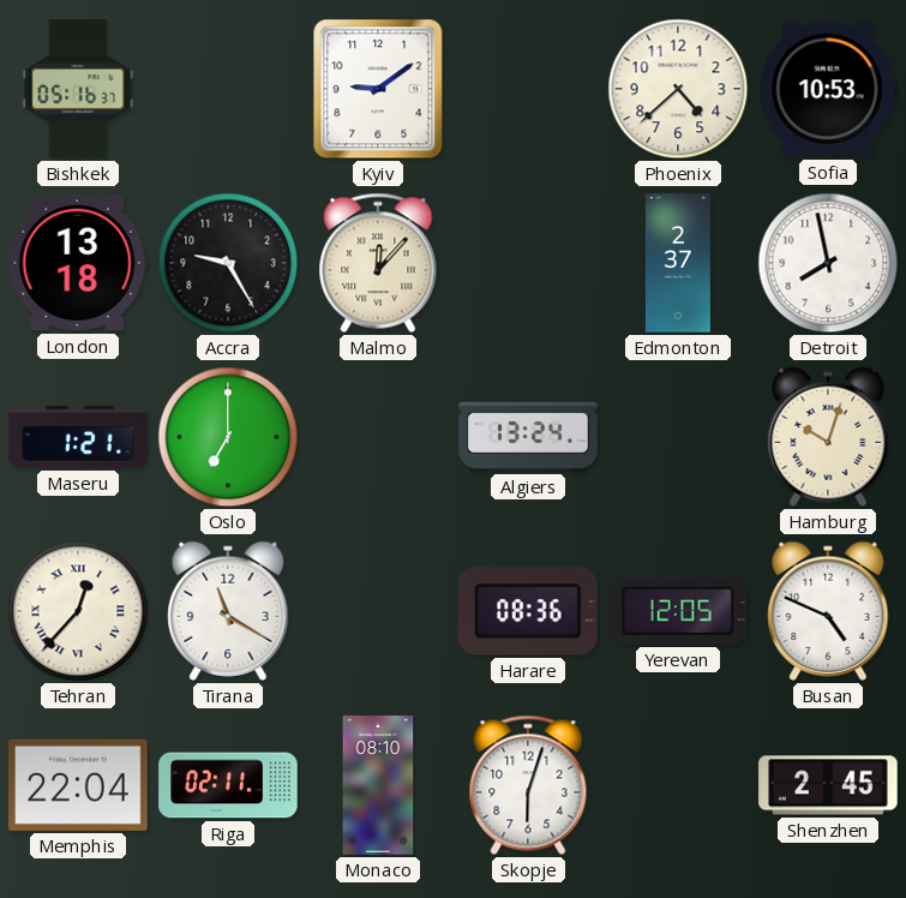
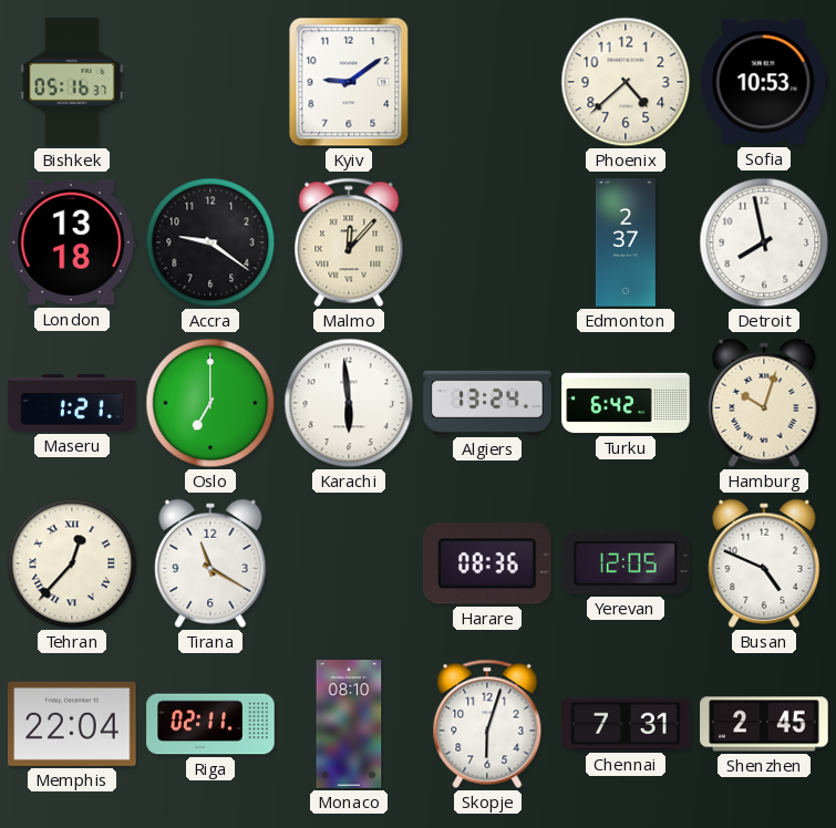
Accra: 9:25 -> 9:21
Karachi: none -> 5:59
Turku: none -> 6:42
Chennai: none -> 7:31
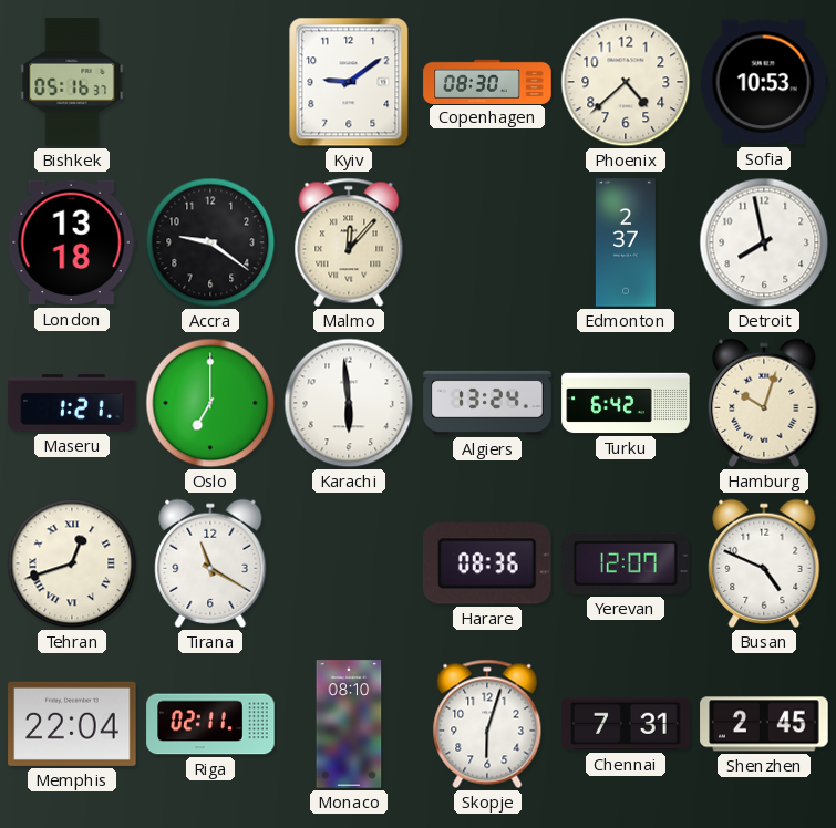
Copenhagen: none -> 08:30
Tehran: 12:37 -> 12:42
Yerevan: 12:05 -> 12:07
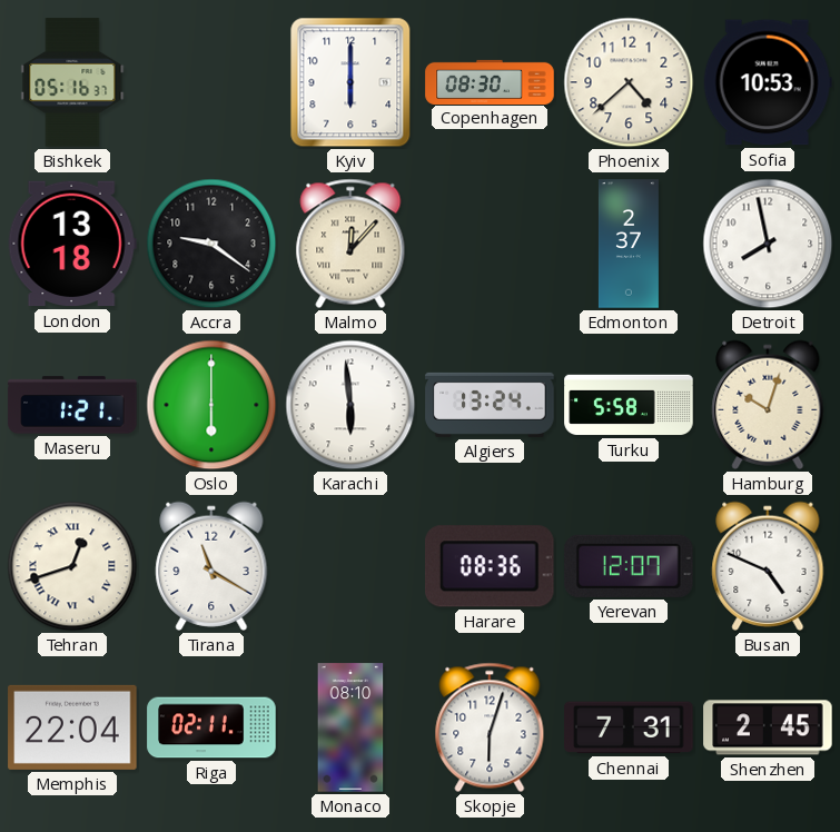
Kyiv: 9:09 -> 6:00
Oslo: 7:00 -> 6:00
Turku: 6:42 -> 5:58
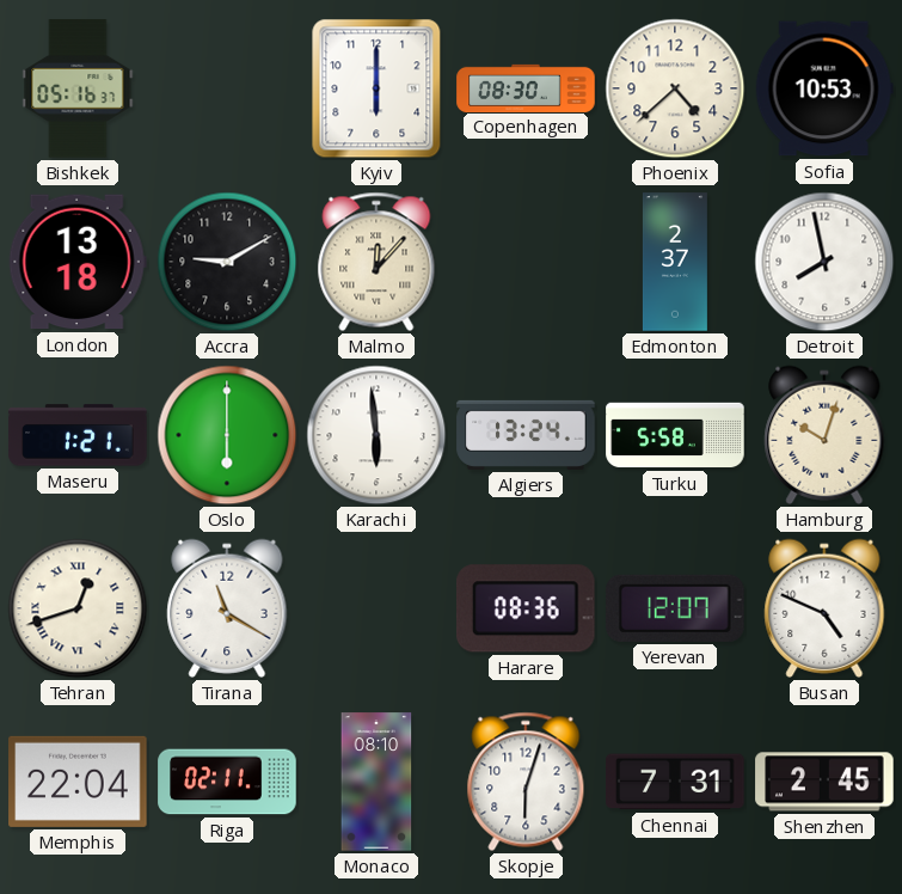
Accra: 9:21 -> 9:10
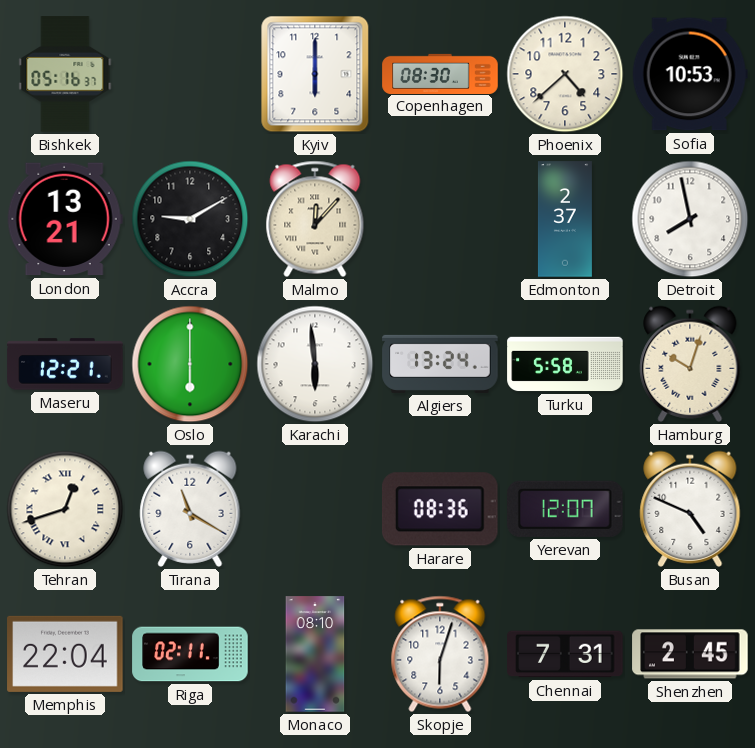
London: 13:18 -> 13:21
Maseru: 1:21 -> 12:21
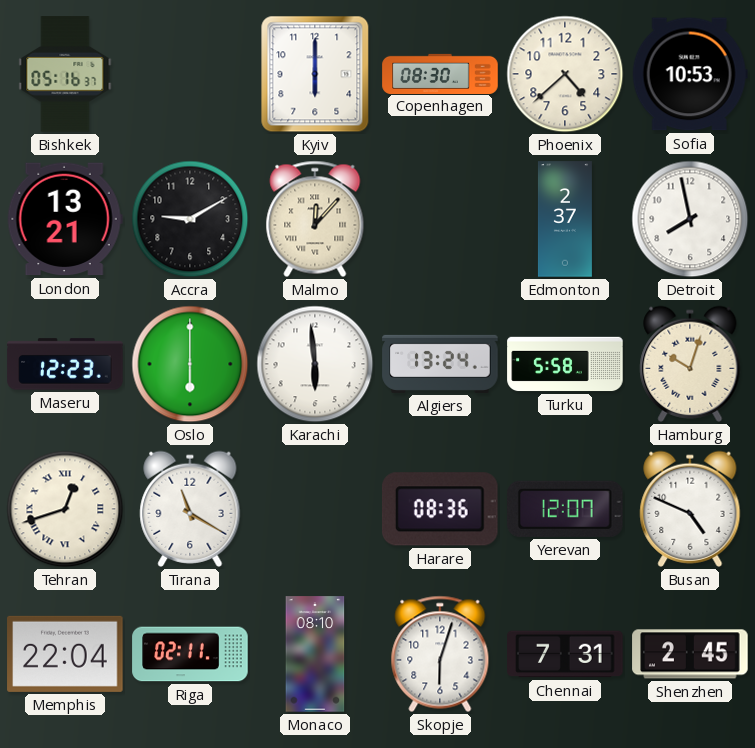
Maseru: 12:21 -> 12:23
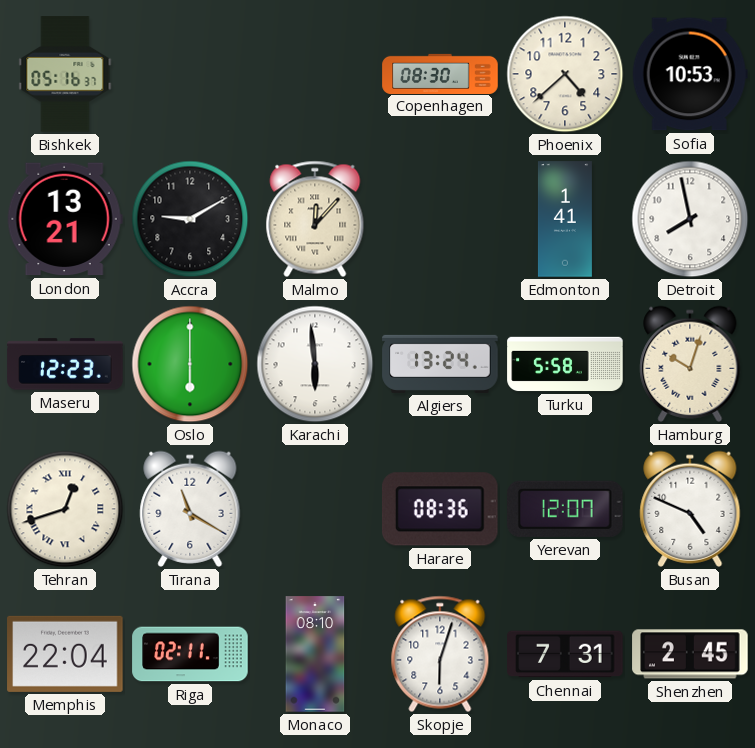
Kyiv: 6:00 -> none
Edmonton: 2:37 -> 1:41
